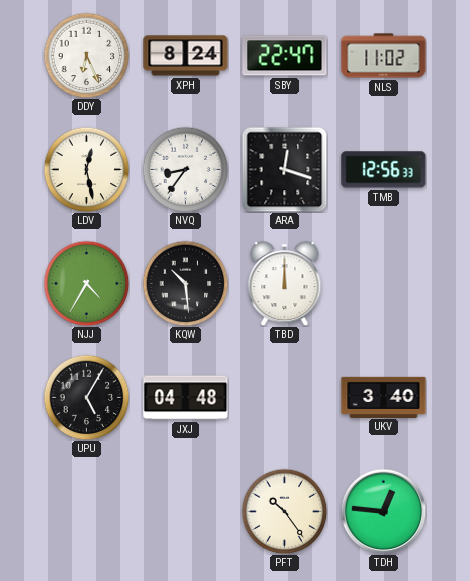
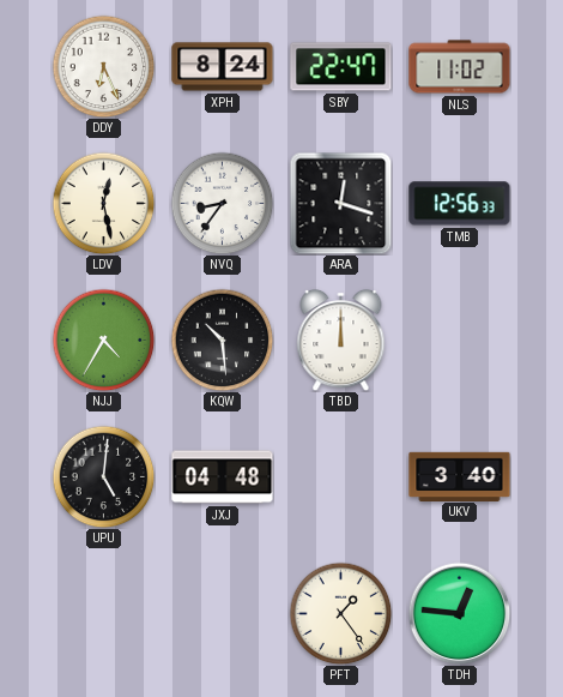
UPU: 5:05 -> 5:01
PFT: 10:24 -> 1:24
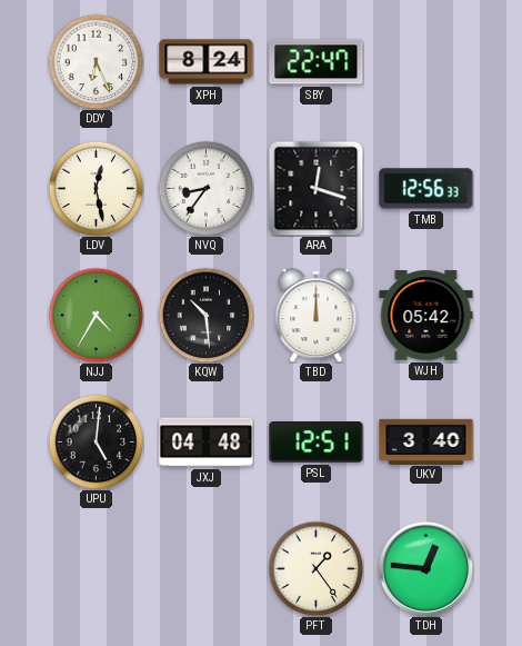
NLS: 11:02 -> none
WJH: none -> 05:42
PSL: none -> 12:51
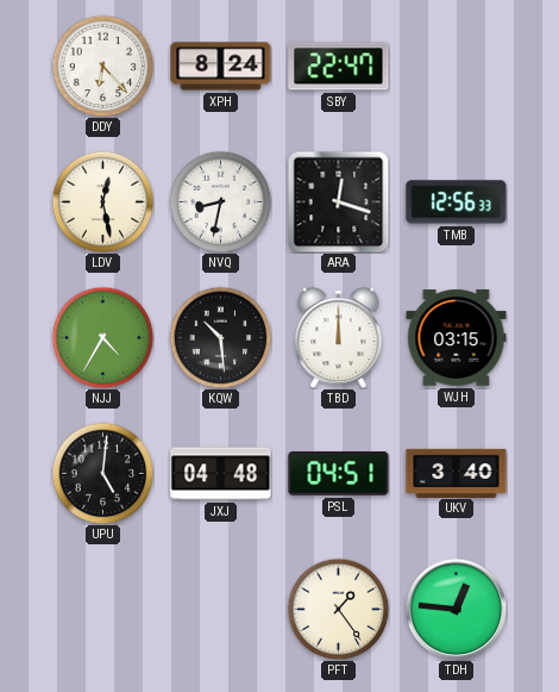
DDY: 6:26 -> 6:23
NVQ: 8:36 -> 8:32
WJH: 05:42 -> 03:15
PSL: 12:51 -> 04:51
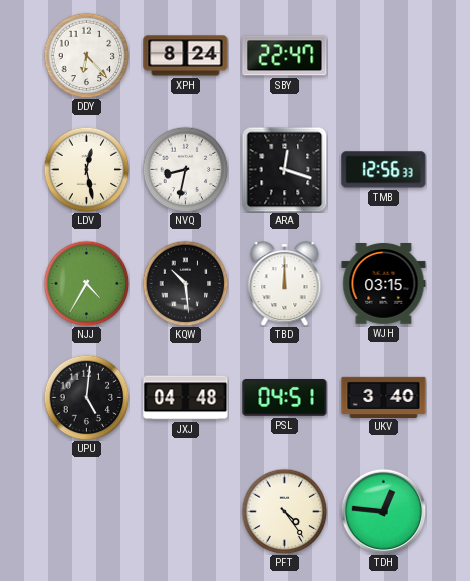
PFT: 1:24 -> 4:24
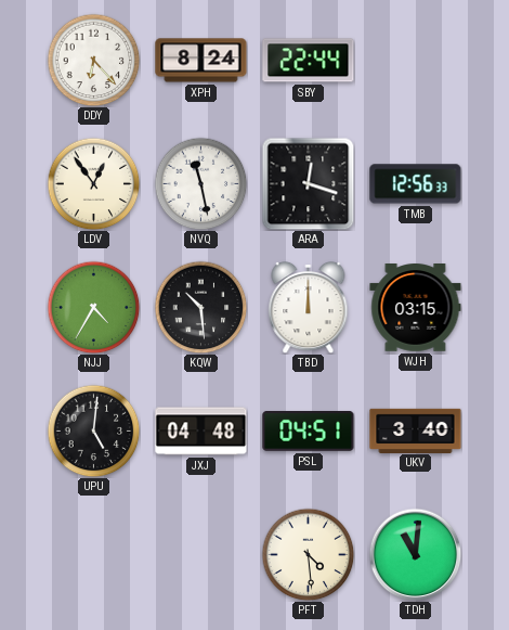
SBY: 22:47 -> 22:44
LDV: 12:28 -> 12:54
NVQ: 8:32 -> 11:28
PFT: 4:24 -> 4:29
TDH: 12:46 -> 11:01
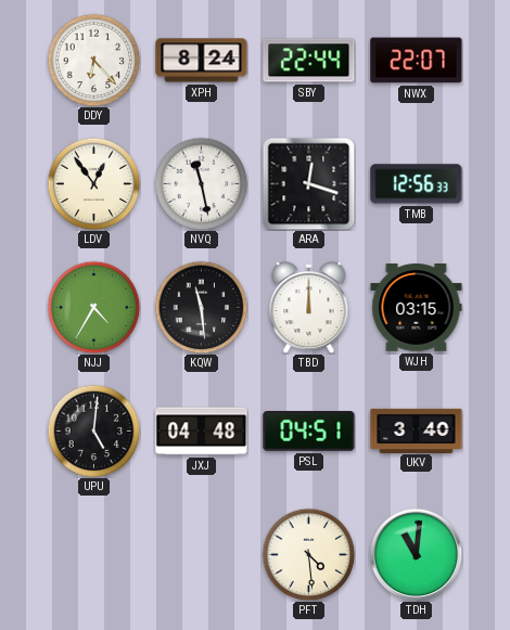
NWX: none -> 22:07
KQW: 10:29 -> 11:29
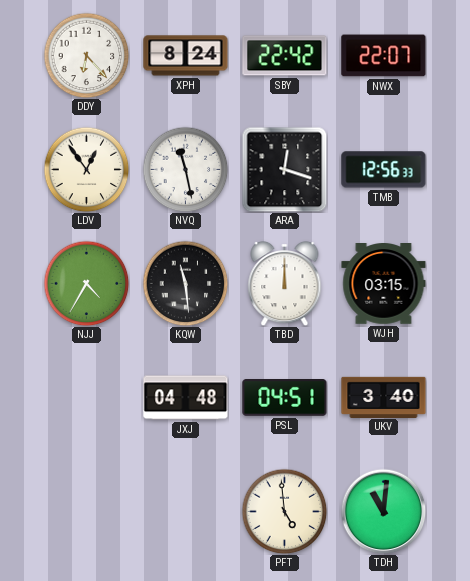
SBY: 22:44 -> 22:42
UPU: 5:01 -> none
PFT: 4:29 -> 4:59
